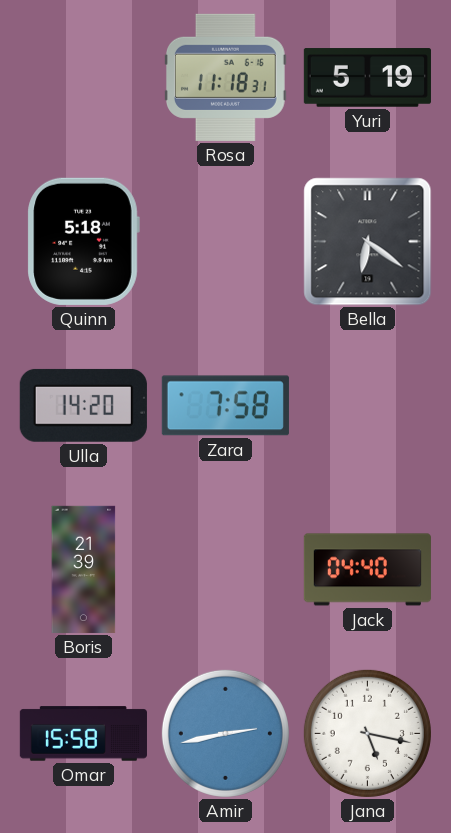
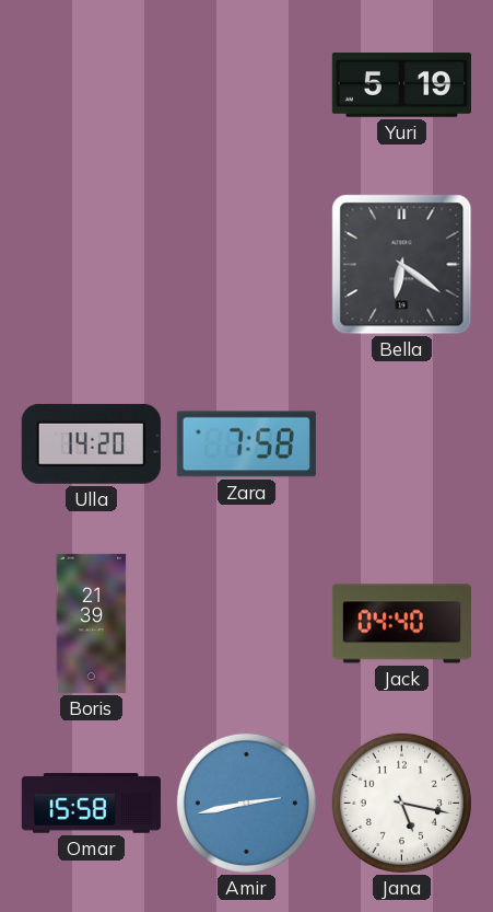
Rosa: 11:18 -> none
Quinn: 5:18 -> none
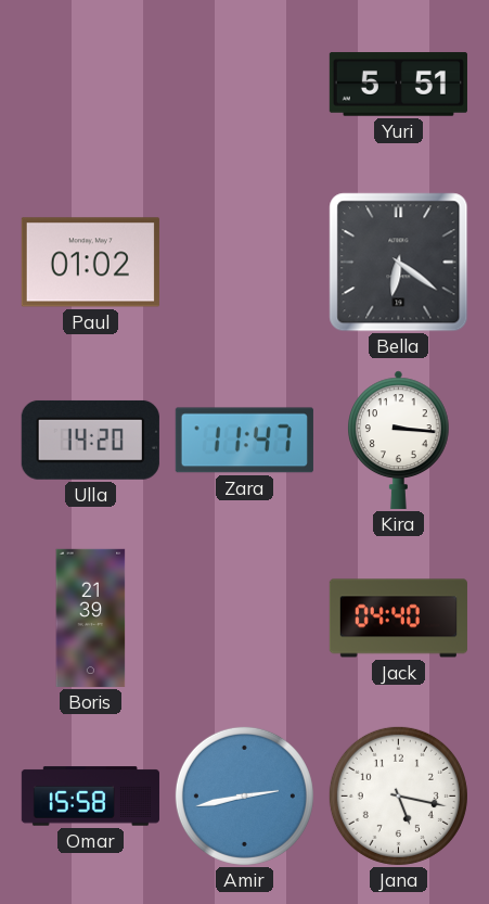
Yuri: 5:19 -> 5:51
Paul: none -> 01:02
Zara: 7:58 -> 11:47
Kira: none -> 3:16
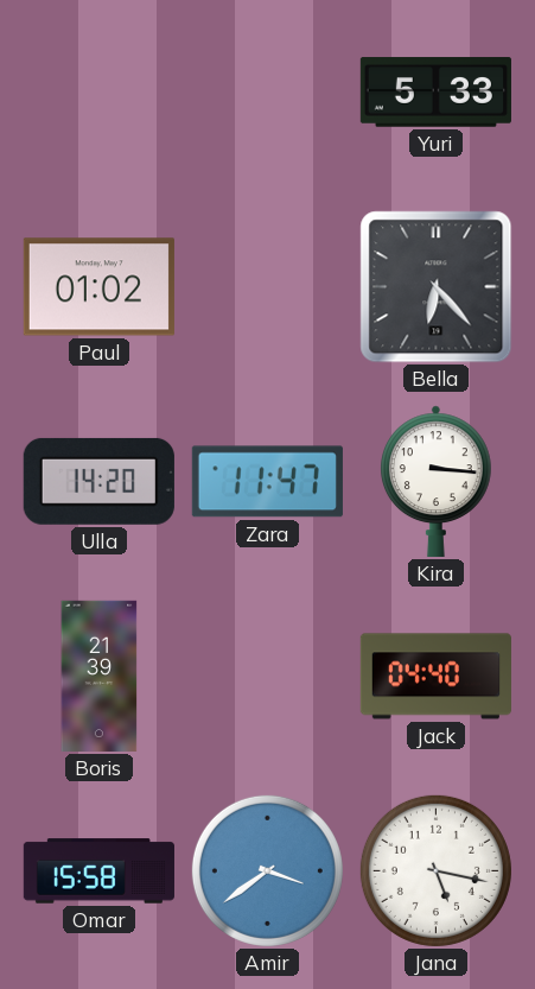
Yuri: 5:51 -> 5:33
Bella: 6:21 -> 6:23
Amir: 2:43 -> 3:39
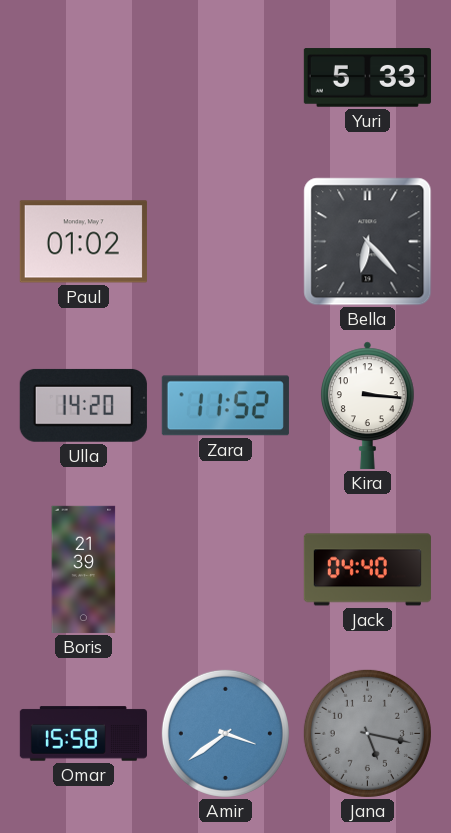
Zara: 11:47 -> 11:52
Jana dial: white -> grey
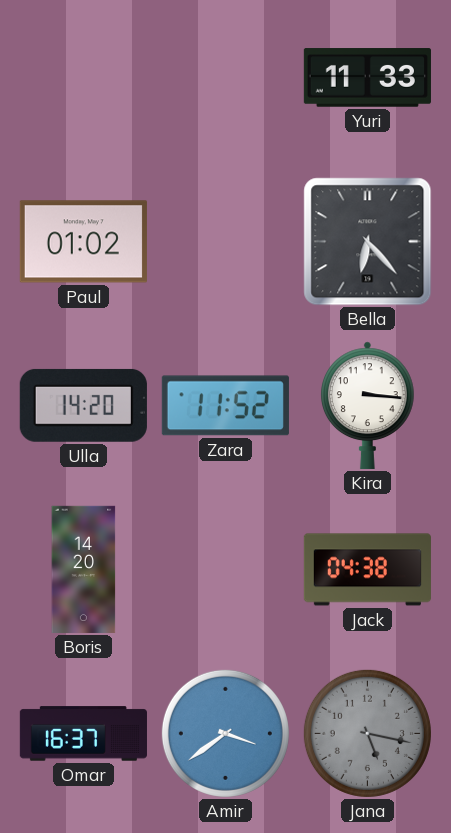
Yuri: 5:33 -> 11:33
Boris: 21:39 -> 14:20
Jack: 04:40 -> 04:38
Omar: 15:58 -> 16:37
